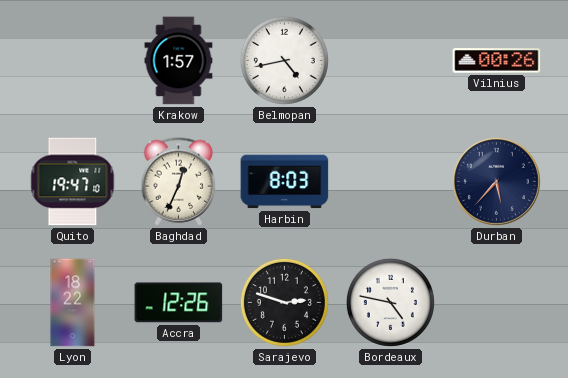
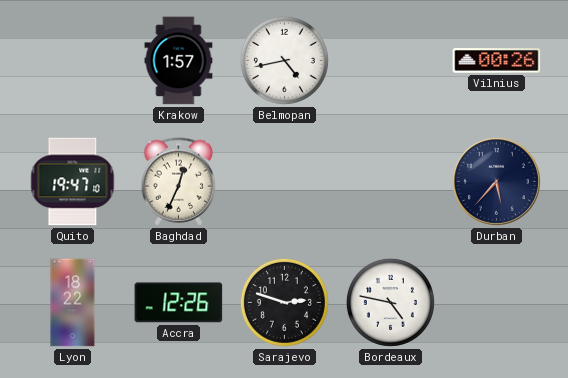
Harbin: 8:03 -> none
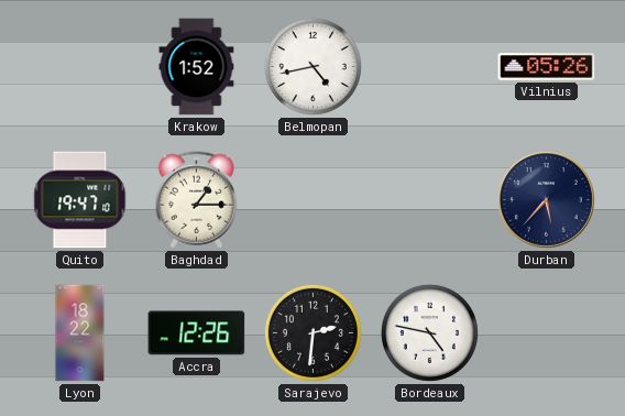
Krakow: 1:57 -> 1:52
Vilnius: 00:26 -> 05:26
Baghdad: 12:34 -> 1:15
Sarajevo: 2:48 -> 2:31
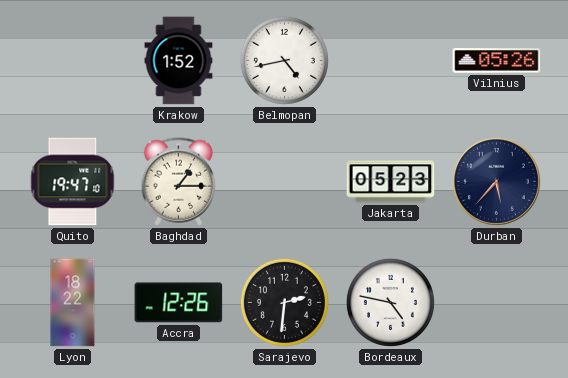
Jakarta: none -> 05:23
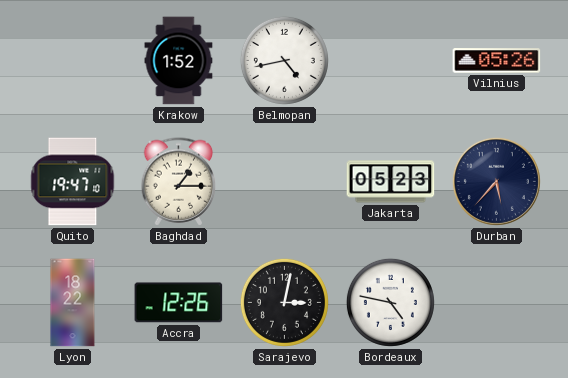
Sarajevo: 2:31 -> 3:02
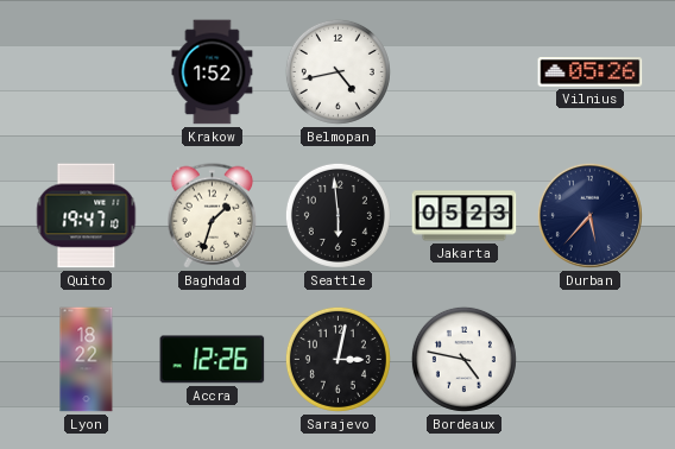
Baghdad: 1:15 -> 1:33
Seattle: none -> 5:59
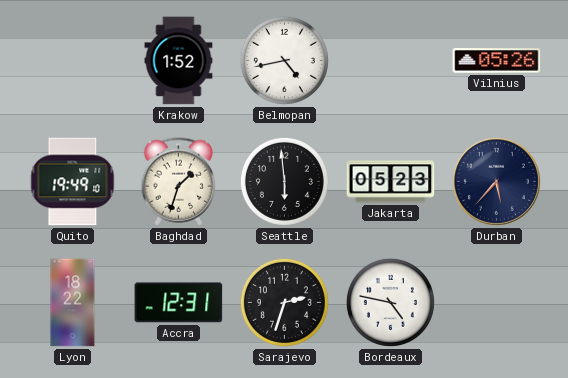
Quito: 19:47 -> 19:49
Accra: 12:26 -> 12:31
Sarajevo: 3:02 -> 2:33
